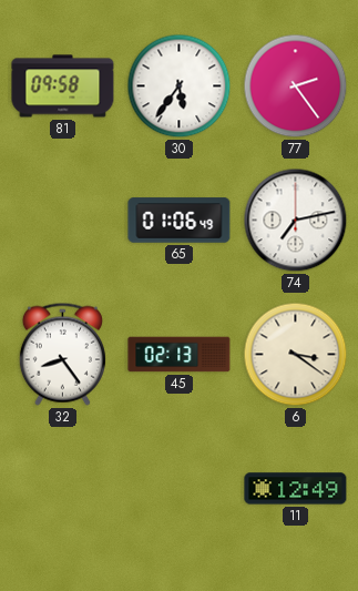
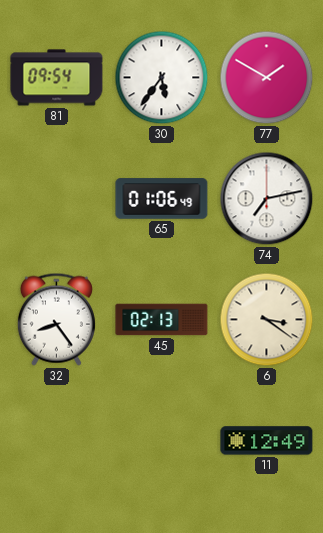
81: 09:58 -> 09:54
77: 2:24 -> 1:50
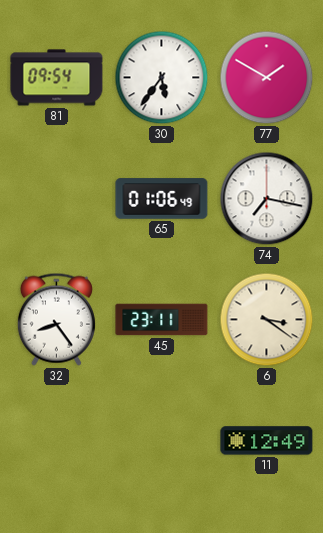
74: 7:13 -> 7:17
45: 02:13 -> 23:11
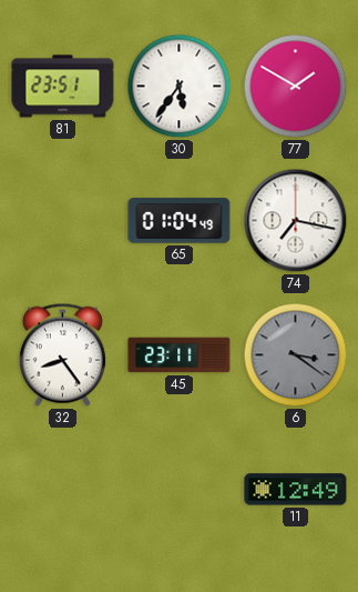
81: 09:54 -> 23:51
65: 01:06 -> 01:04
6 dial: cream -> grey
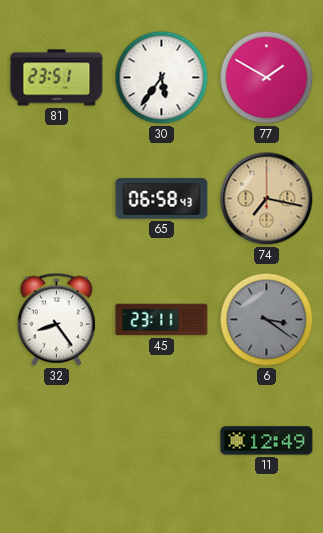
65: 01:04 -> 06:58
74 dial: white -> champagne
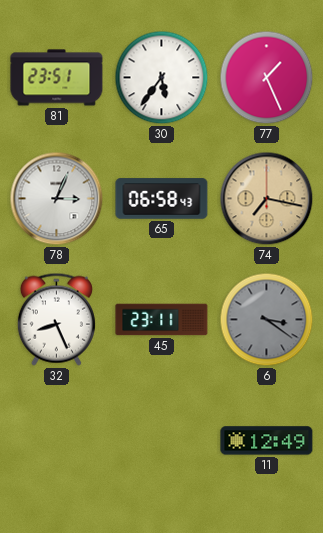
77: 1:50 -> 1:26
78: none -> 3:04
32: 8:24 -> 8:26
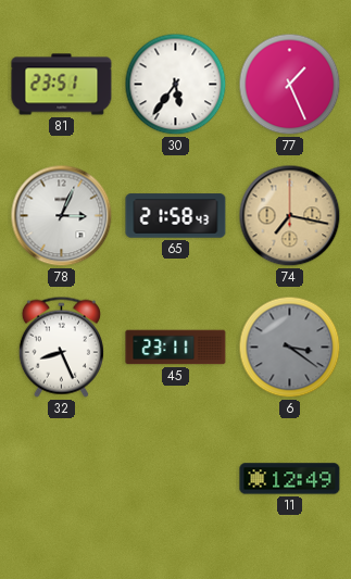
65: 06:58 -> 21:58
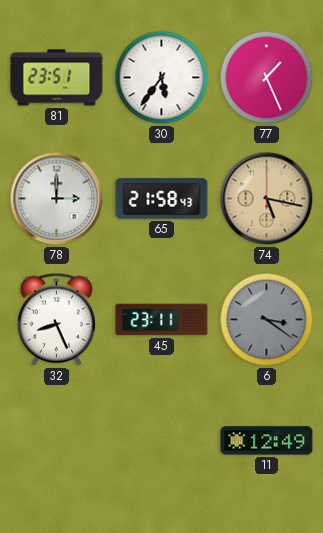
78: 3:04 -> 3:00
74: 7:17 -> 5:17
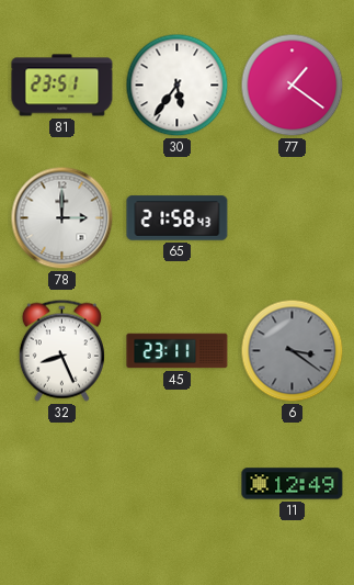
77: 1:26 -> 1:21
74: 5:17 -> none
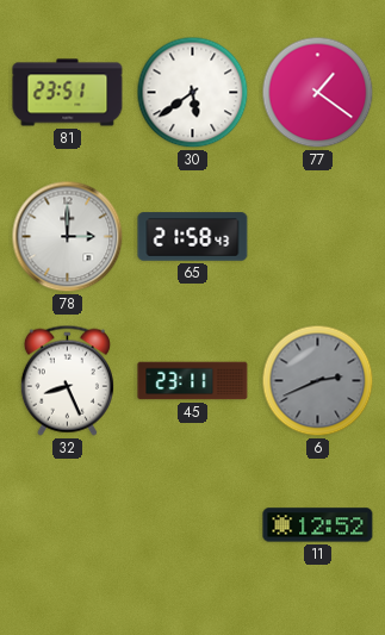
30: 5:36 -> 5:39
6: 3:21 -> 2:41
11: 12:49 -> 12:52
